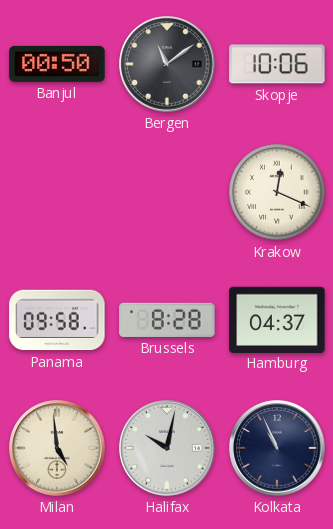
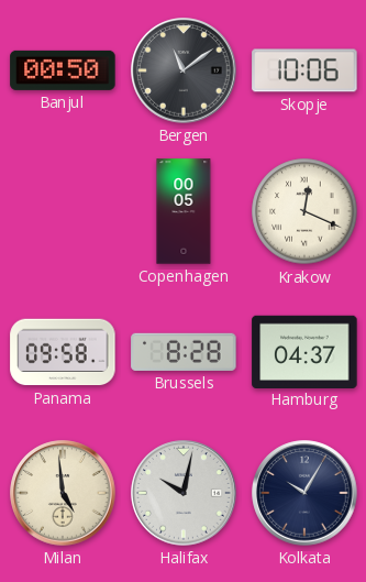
Copenhagen: none -> 00:05
Kolkata: 10:56 -> 10:05
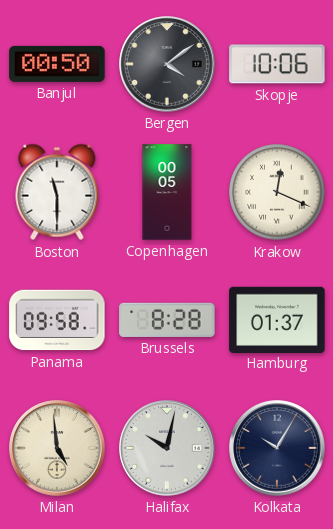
Bergen: 11:09 -> 4:09
Boston: none -> 11:30
Hamburg: 04:37 -> 01:37
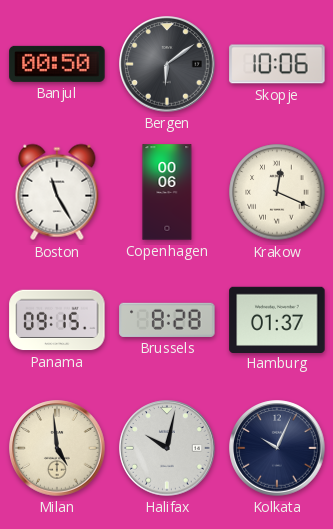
Bergen: 4:09 -> 6:09
Boston: 11:30 -> 11:25
Copenhagen: 00:05 -> 00:06
Panama: 09:58 -> 09:15
Kolkata: 10:05 -> 10:04
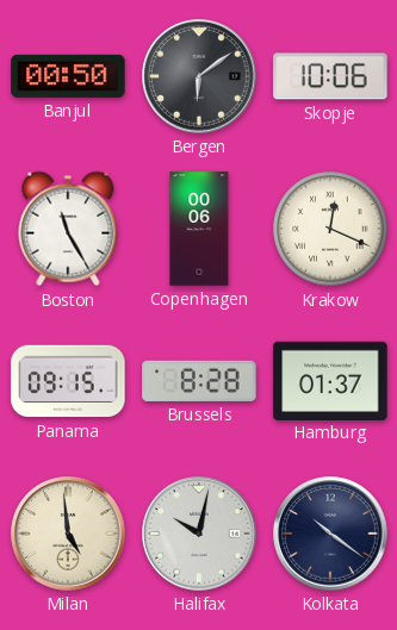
Kolkata: 10:04 -> 10:21
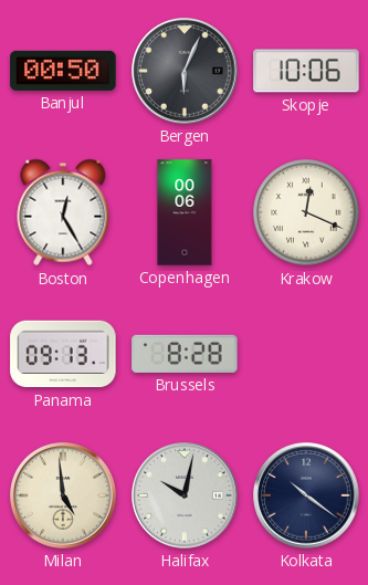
Bergen: 6:09 -> 6:04
Boston: 11:25 -> 12:25
Panama: 09:15 -> 09:13
Hamburg: 01:37 -> none
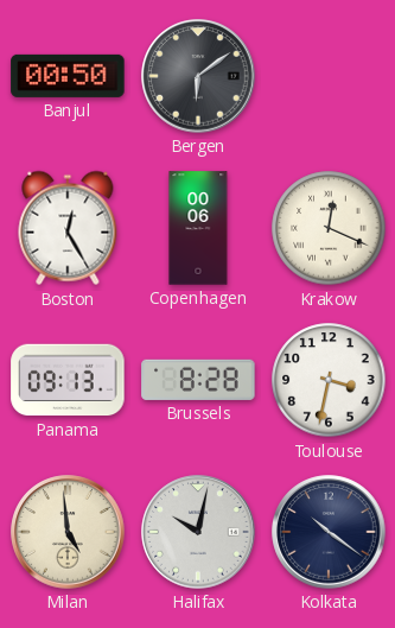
Bergen: 6:04 -> 6:09
Skopje: 10:06 -> none
Toulouse: none -> 3:32
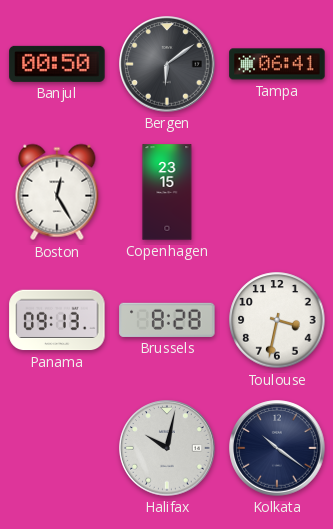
Tampa: none -> 06:41
Copenhagen: 00:06 -> 23:15
Krakow: 12:19 -> none
Milan: 4:59 -> none
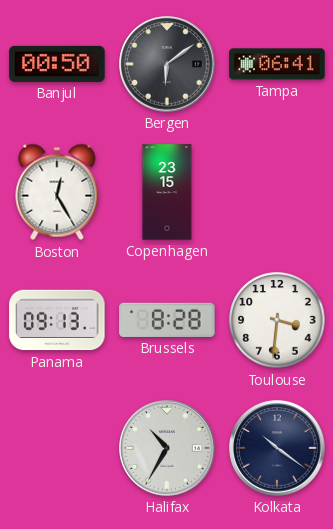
Toulouse: 3:32 -> 3:31
Halifax: 10:02 -> 10:35
